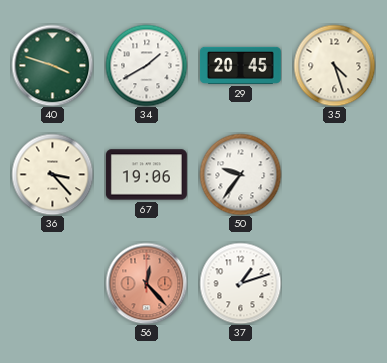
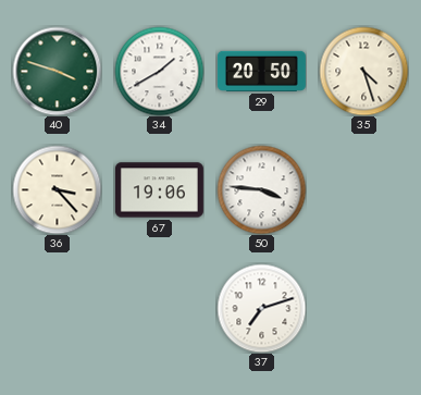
29: 20:45 -> 20:50
50: 9:36 -> 3:46
56: 12:23 -> none
37: 1:12 -> 7:12
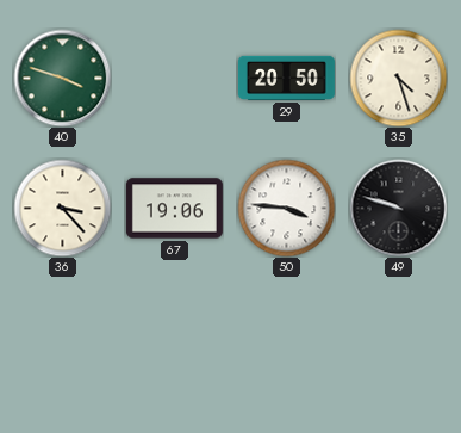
34: 1:40 -> none
49: none -> 9:48
37: 7:12 -> none
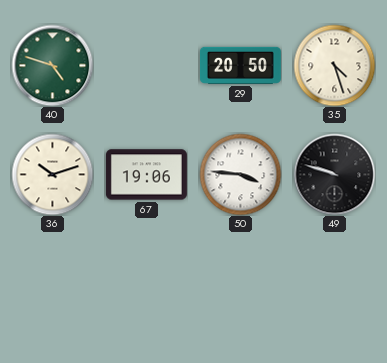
40: 3:48 -> 4:48
36: 3:23 -> 10:12
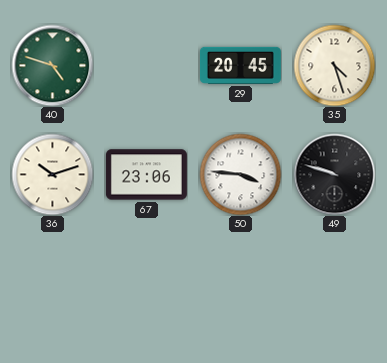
29: 20:50 -> 20:45
67: 19:06 -> 23:06
